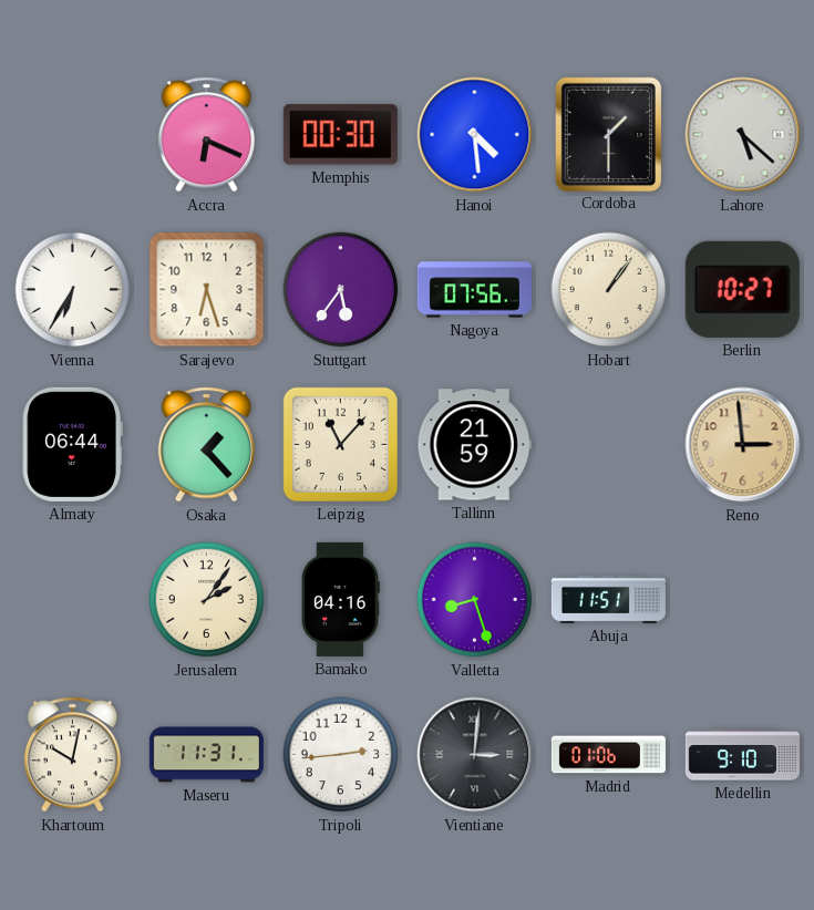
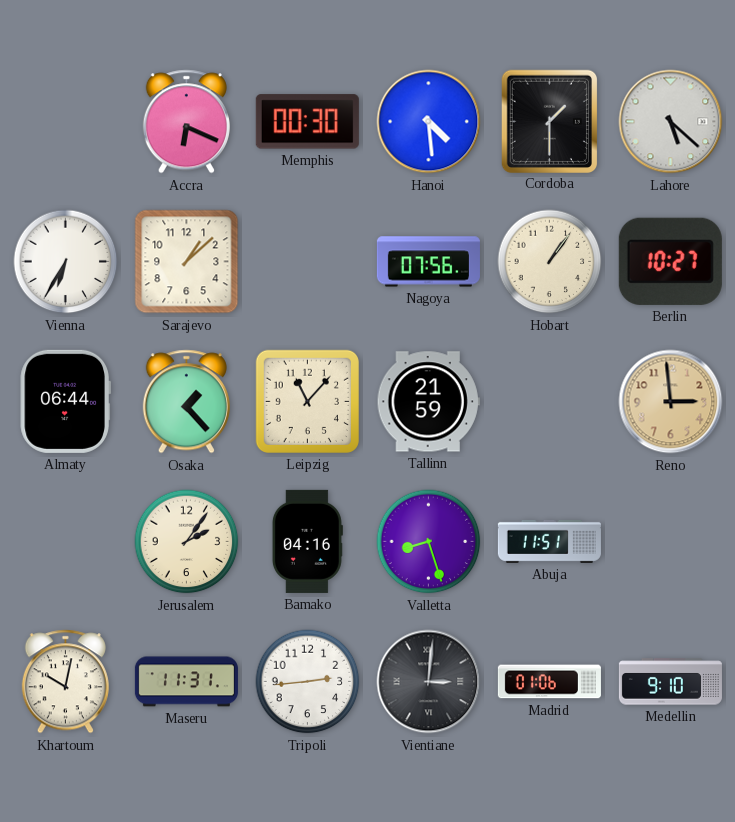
Sarajevo: 6:27 -> 1:08
Stuttgart: 5:36 -> none
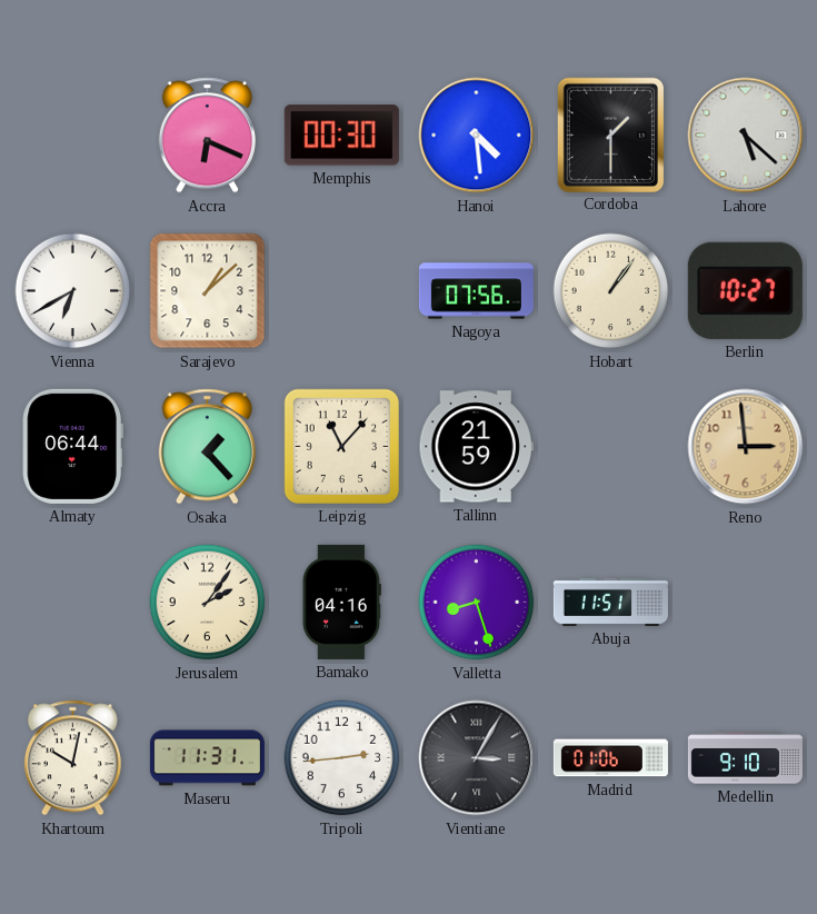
Vienna: 6:35 -> 6:40
Vientiane: 3:01 -> 3:05
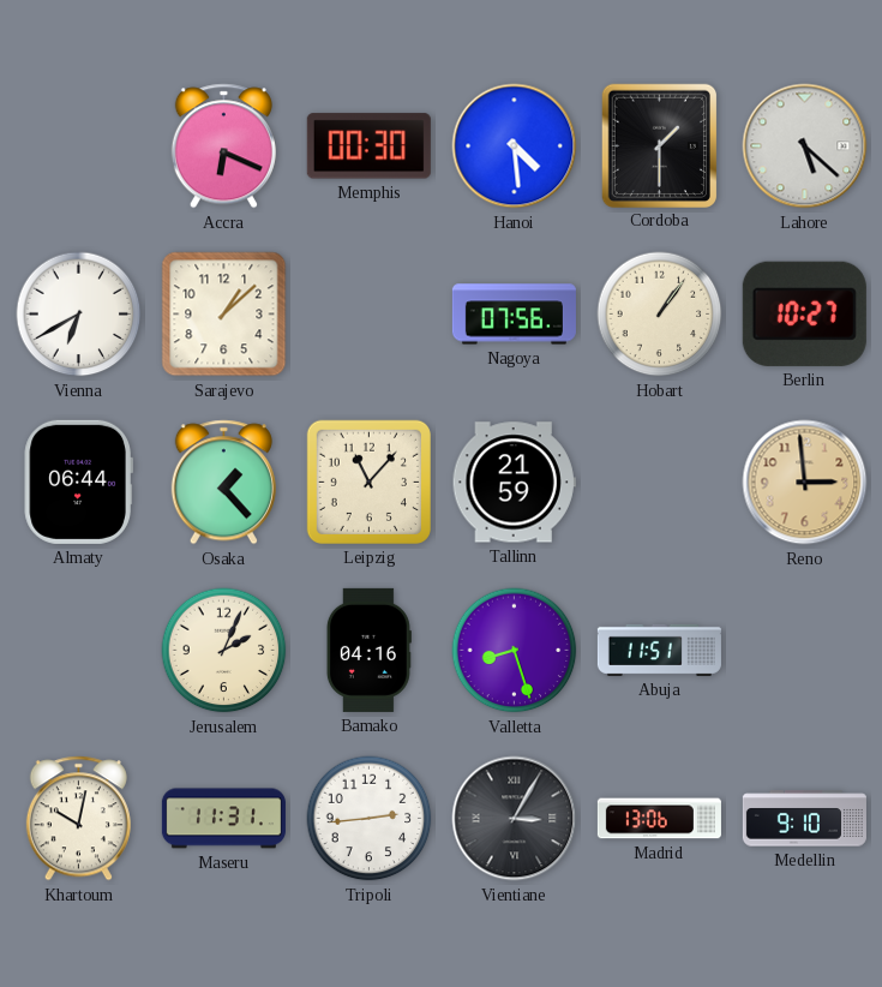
Jerusalem: 2:06 -> 2:04
Madrid: 01:06 -> 13:06
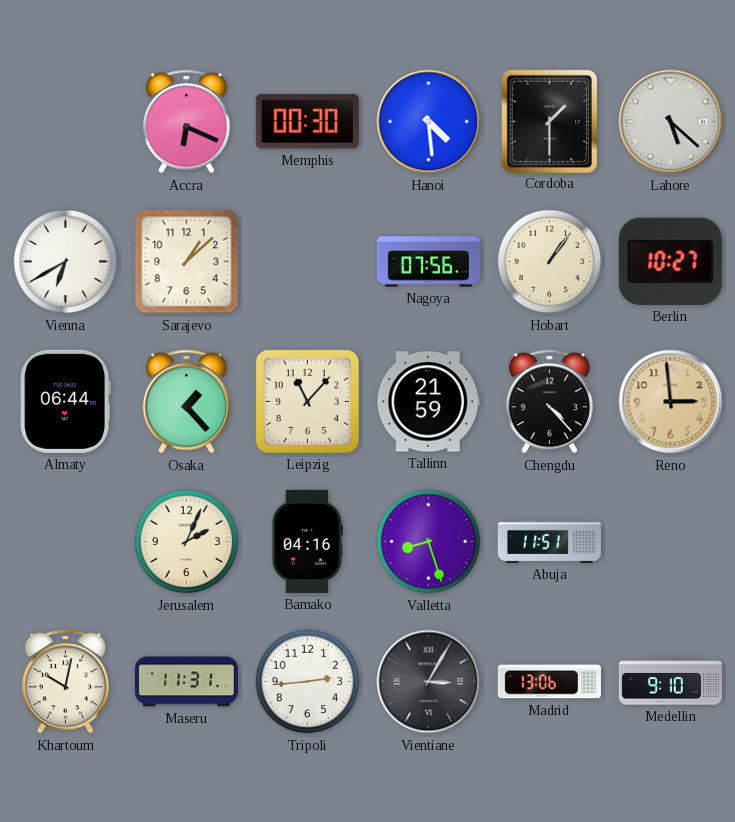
Chengdu: none -> 4:23
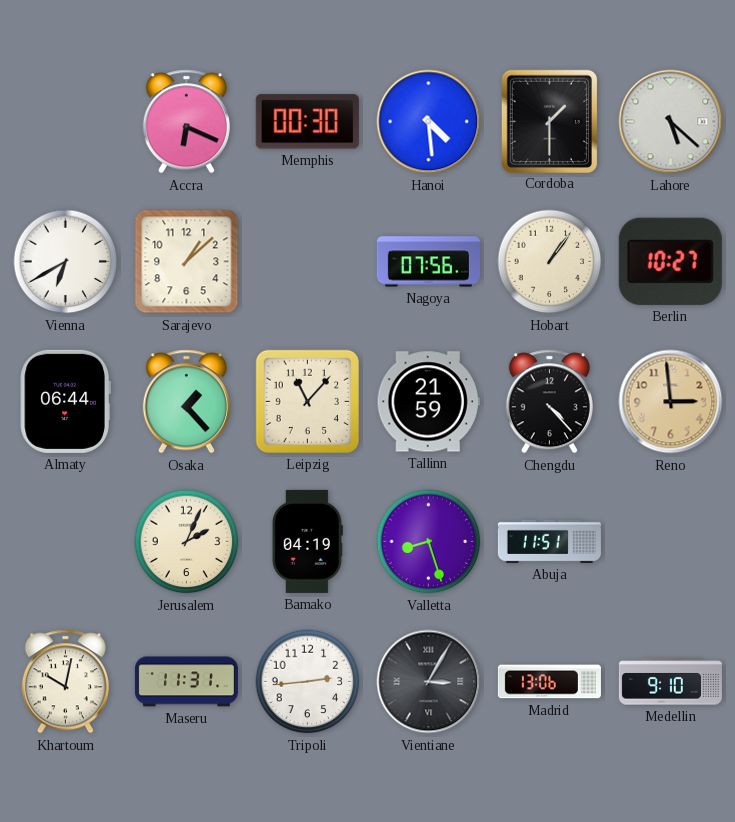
Bamako: 04:16 -> 04:19
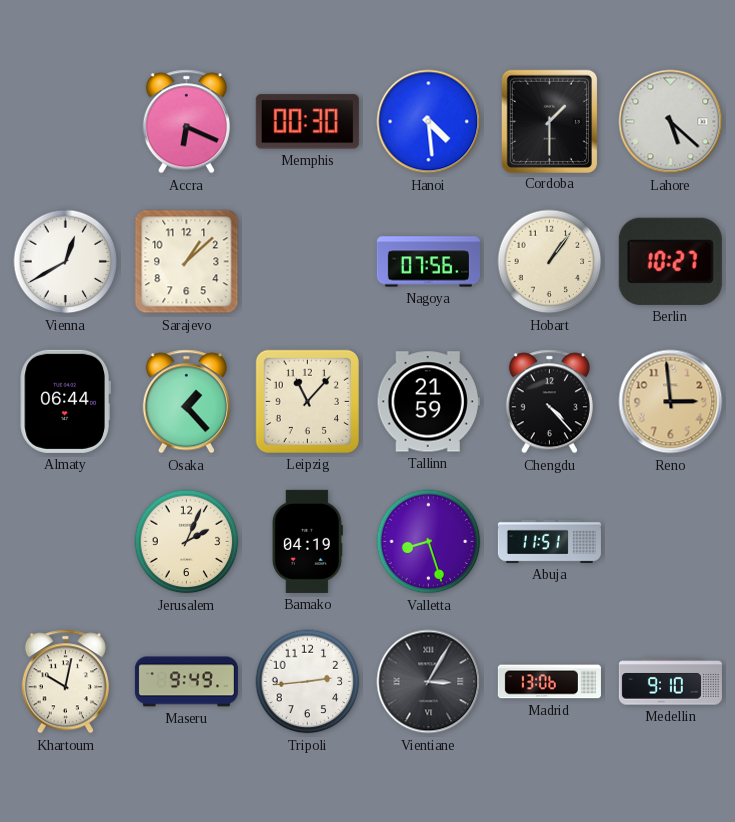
Vienna: 6:40 -> 12:40
Maseru: 11:31 -> 9:49
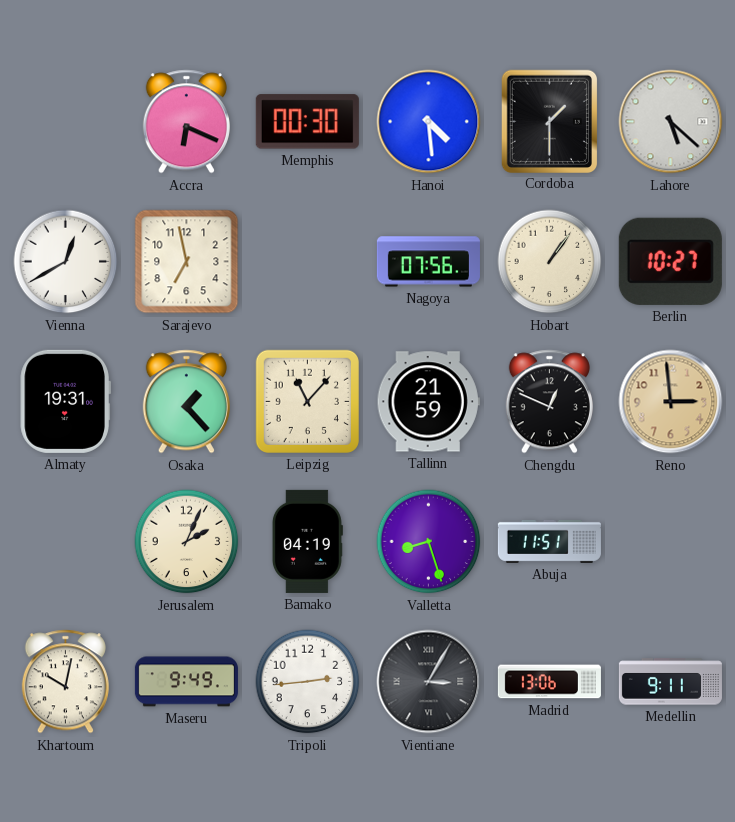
Sarajevo: 1:08 -> 6:58
Almaty: 06:44 -> 19:31
Chengdu: 4:23 -> 12:49
Medellin: 9:10 -> 9:11
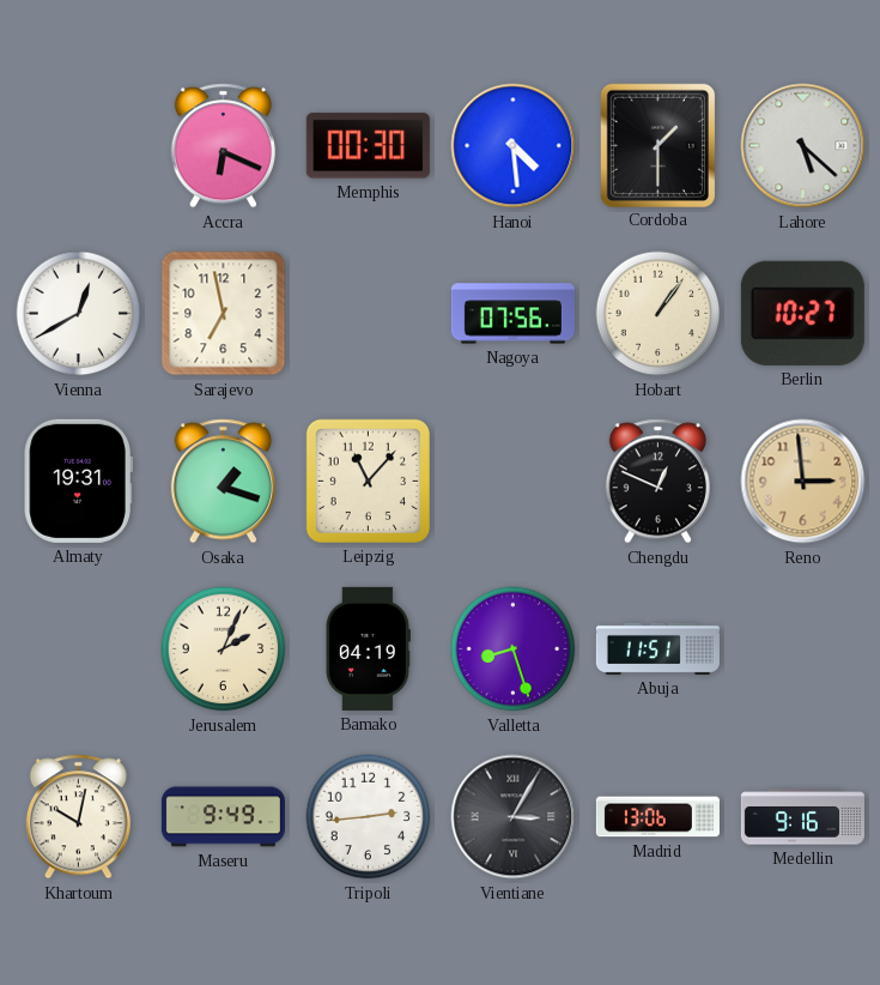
Osaka: 1:23 -> 1:18
Tallinn: 21:59 -> none
Medellin: 9:11 -> 9:16
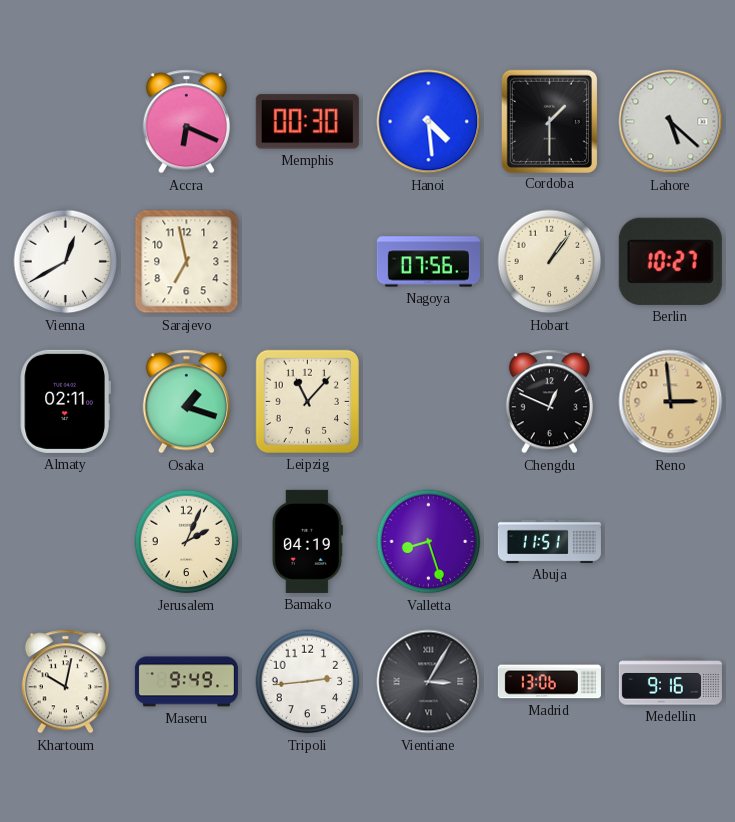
Almaty: 19:31 -> 02:11
